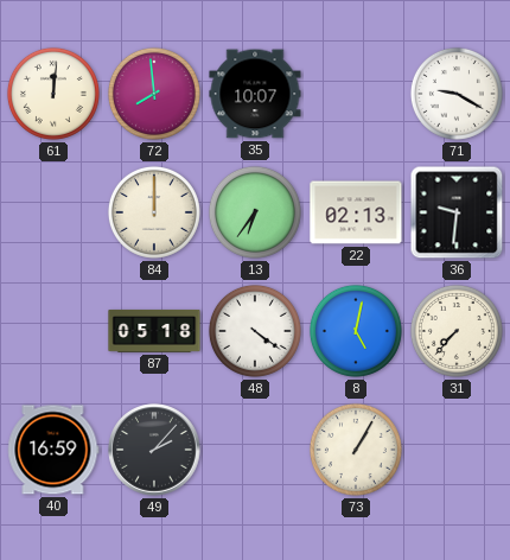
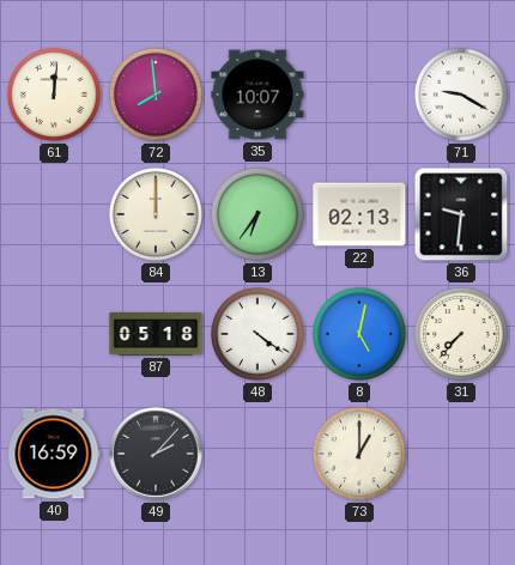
73: 1:05 -> 1:00
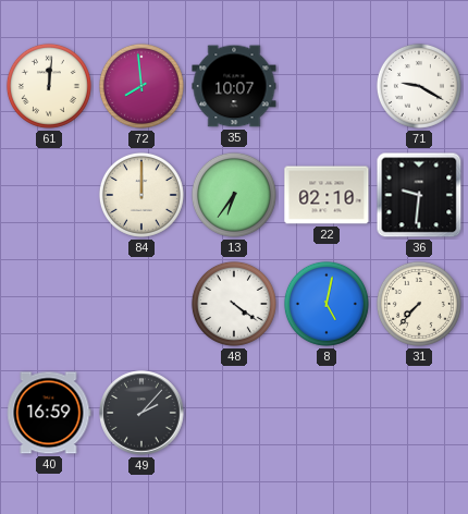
22: 02:13 -> 02:10
87: 05:18 -> none
73: 1:00 -> none
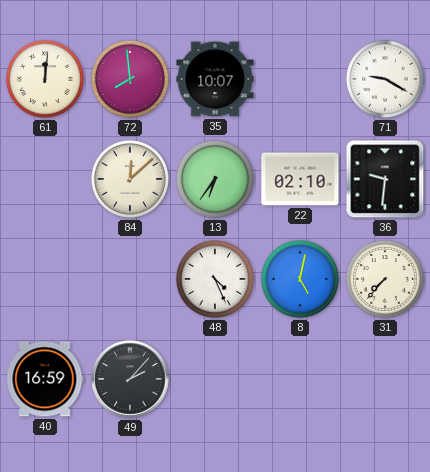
84: 12:00 -> 12:08
48: 4:21 -> 4:26
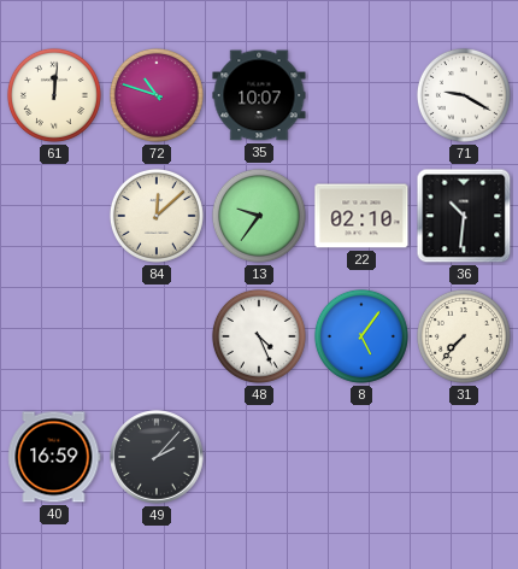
72: 7:59 -> 10:48
13: 6:36 -> 9:36
36: 9:31 -> 10:31
8: 5:02 -> 5:06
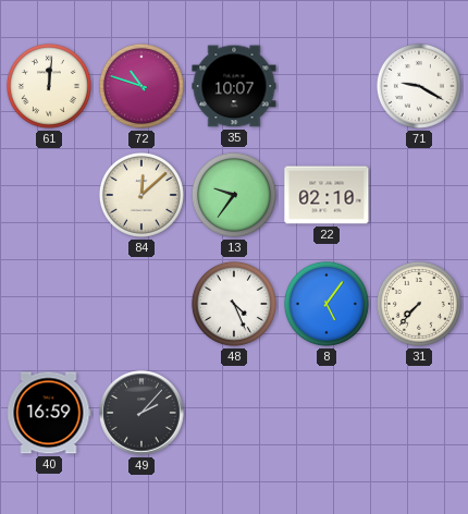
36: 10:31 -> none
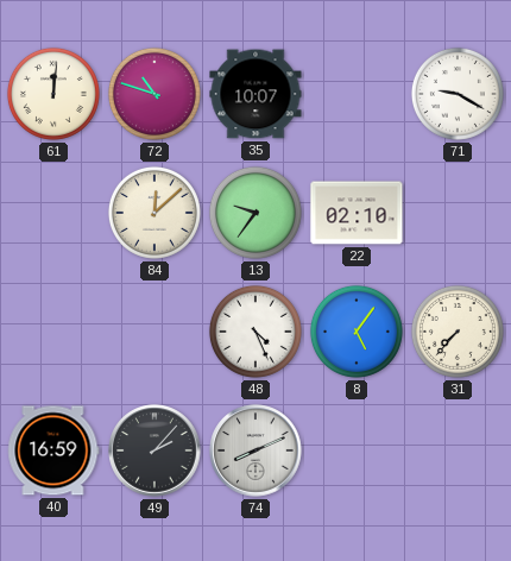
74: none -> 8:11
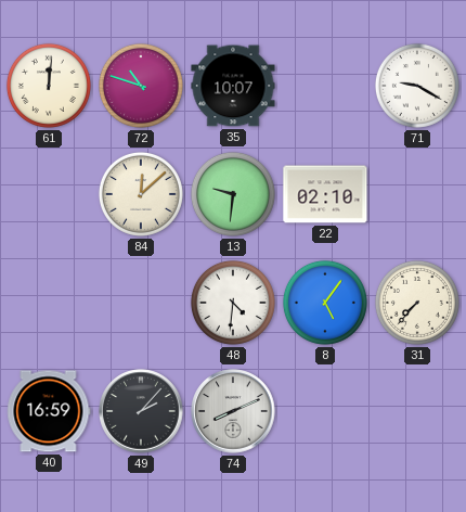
13: 9:36 -> 9:31
48: 4:26 -> 4:31
